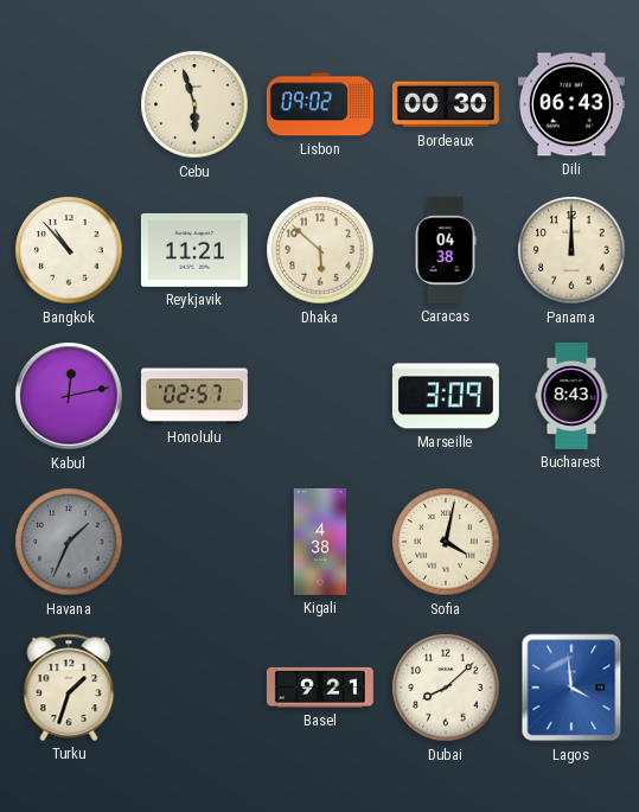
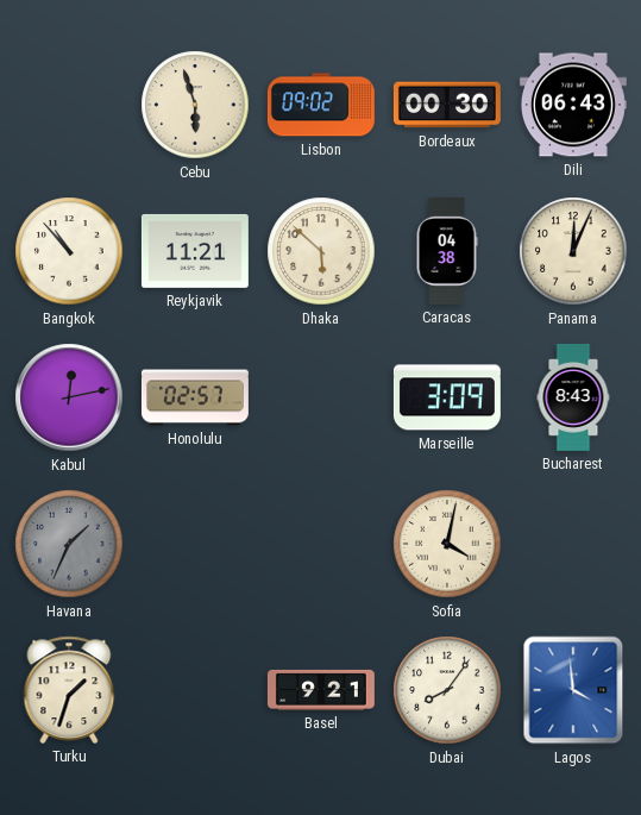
Panama: 12:00 -> 12:04
Kigali: 4:38 -> none
Dubai: 8:08 -> 8:06
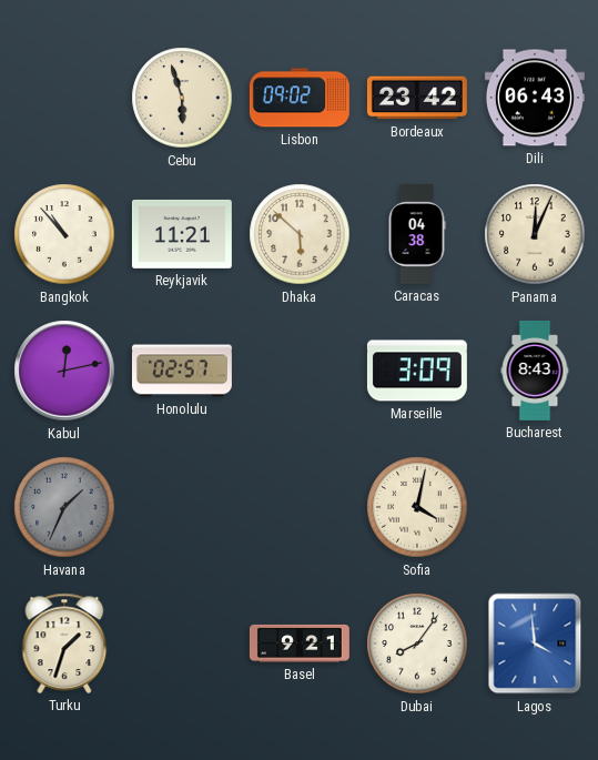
Bordeaux: 00:30 -> 23:42
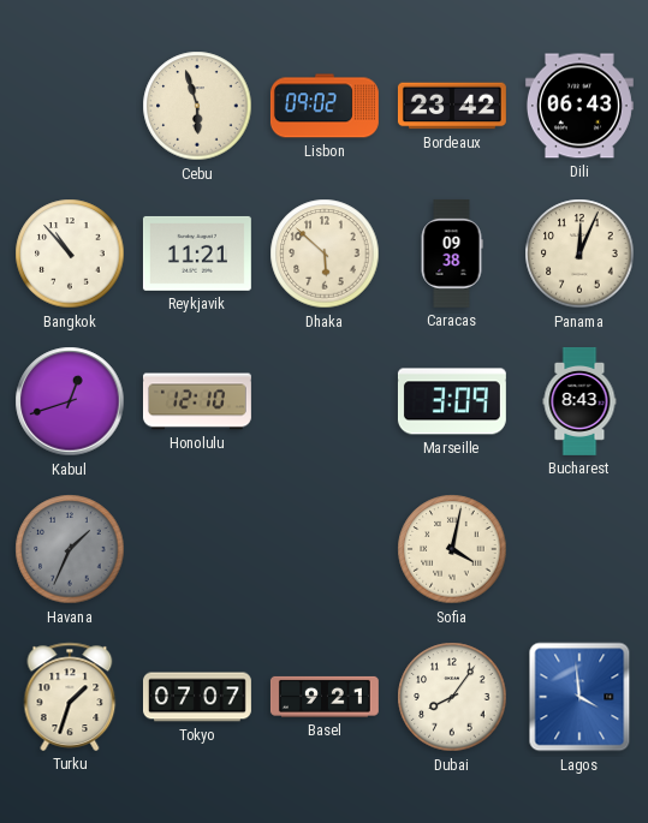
Caracas: 04:38 -> 09:38
Kabul: 12:13 -> 12:42
Honolulu: 02:57 -> 12:10
Tokyo: none -> 07:07
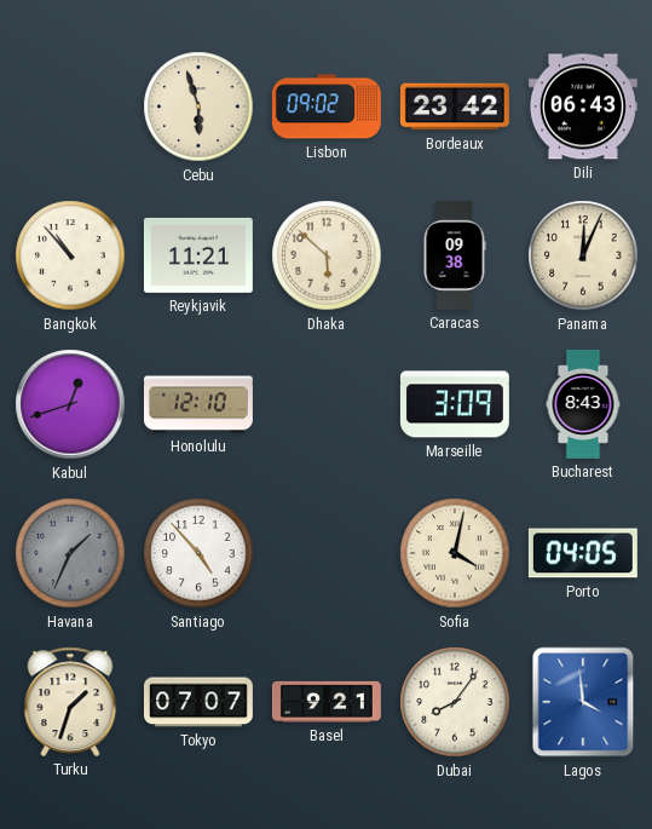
Santiago: none -> 4:53
Porto: none -> 04:05
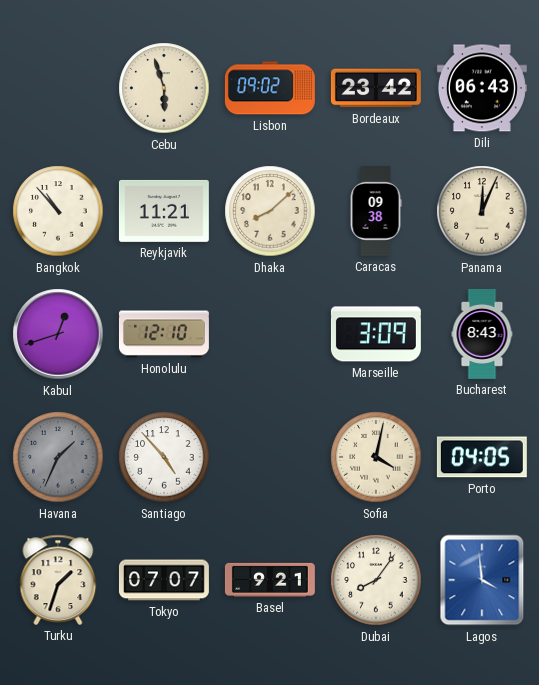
Dhaka: 5:52 -> 8:08
